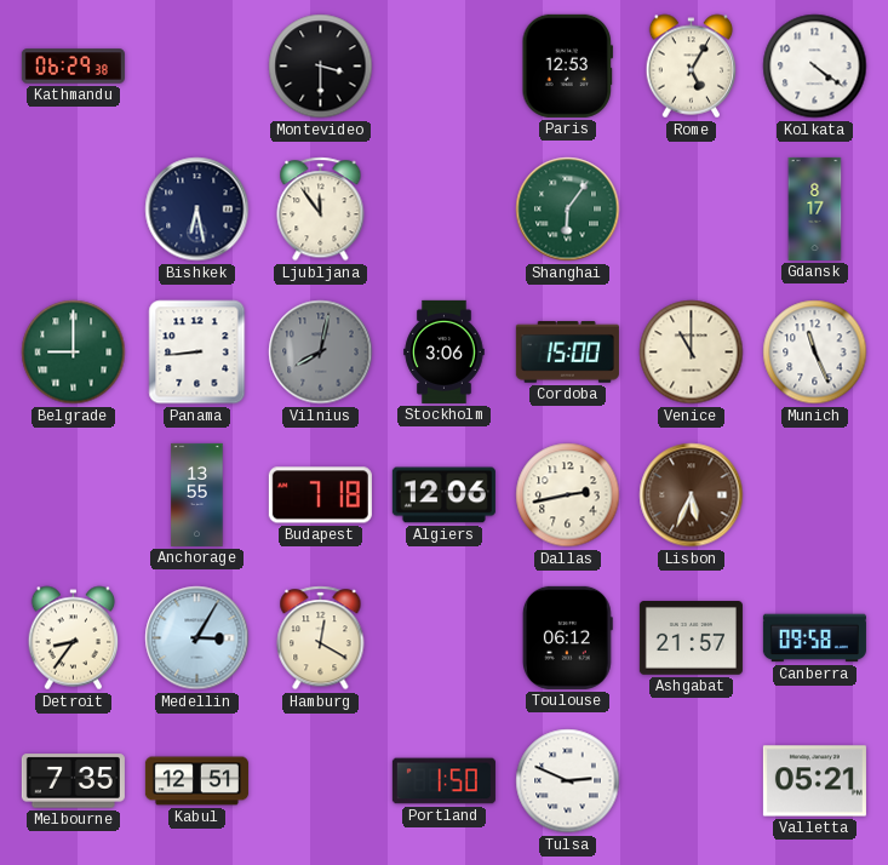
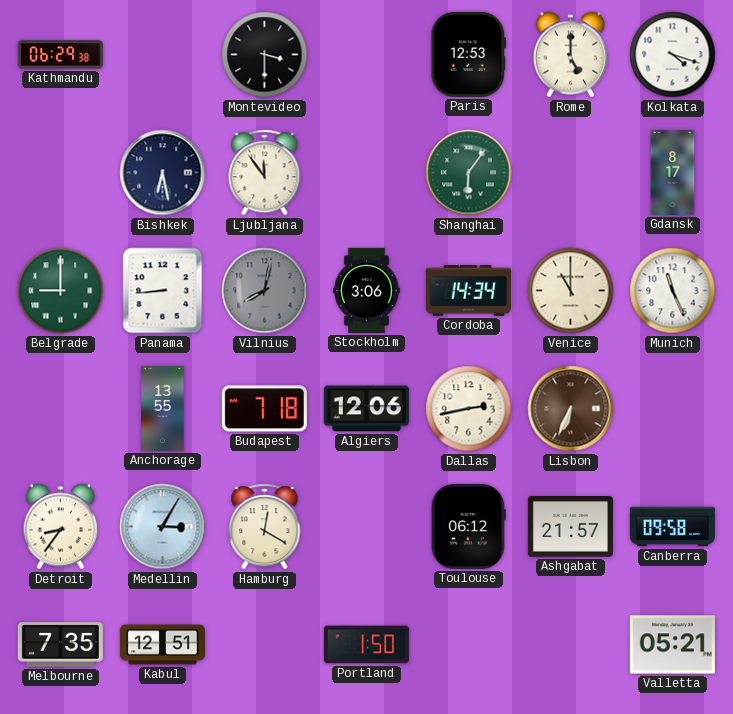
Rome: 5:05 -> 5:00
Kolkata: 4:21 -> 4:18
Cordoba: 15:00 -> 14:34
Lisbon: 5:34 -> 6:34
Tulsa: 2:49 -> none
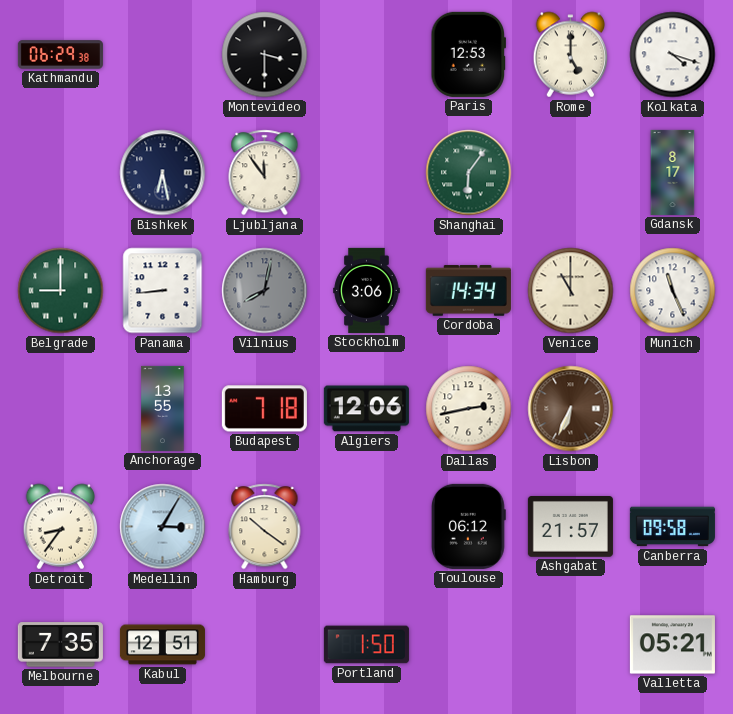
Hamburg: 12:20 -> 10:21
